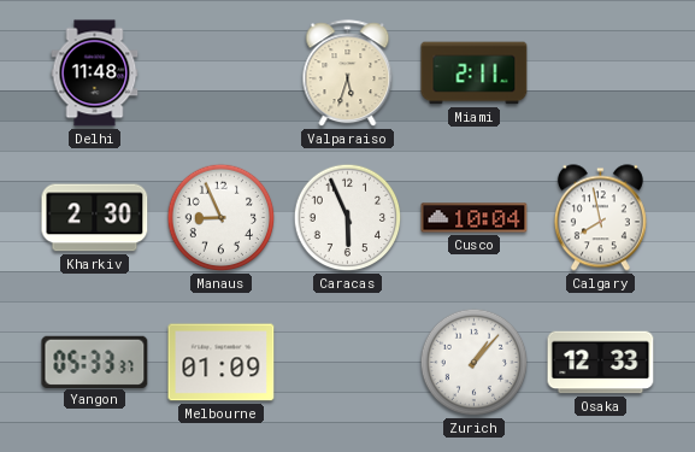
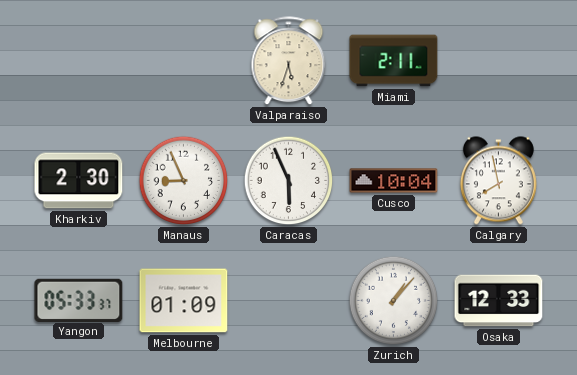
Delhi: 11:48 -> none
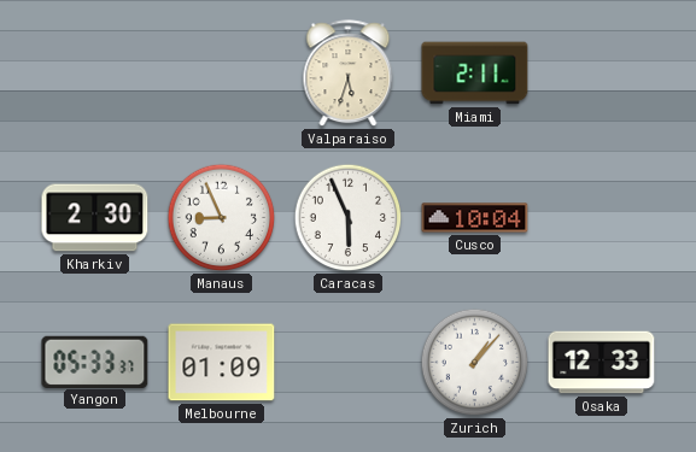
Calgary: 7:58 -> none
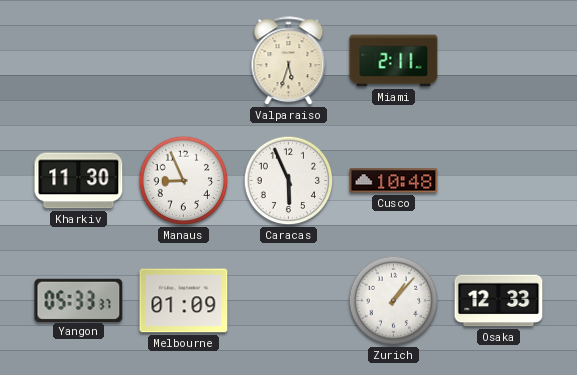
Kharkiv: 2:30 -> 11:30
Cusco: 10:04 -> 10:48
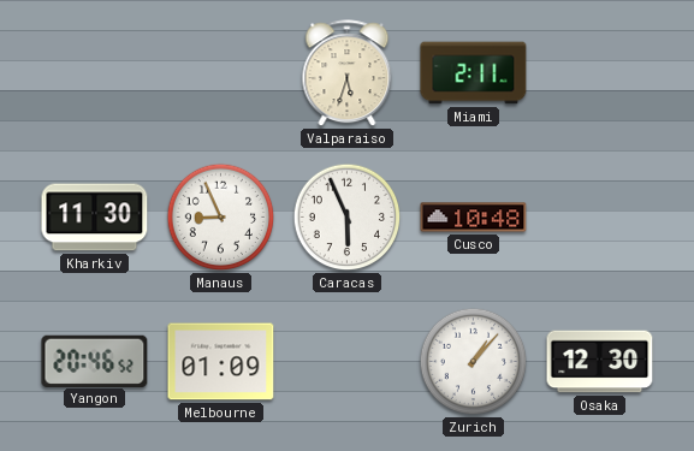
Yangon: 05:33 -> 20:46
Osaka: 12:33 -> 12:30
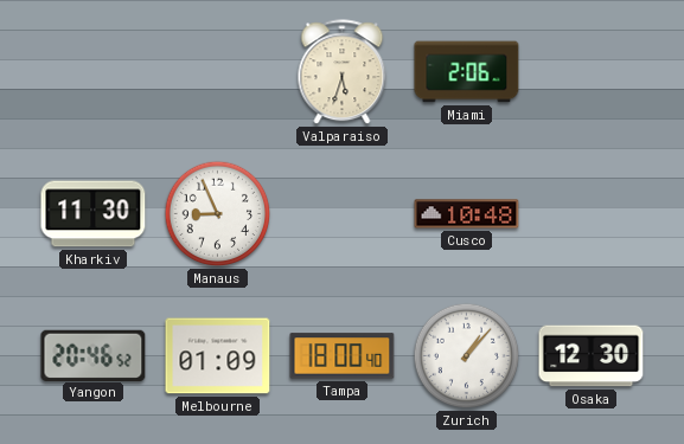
Miami: 2:11 -> 2:06
Caracas: 5:56 -> none
Tampa: none -> 18:00
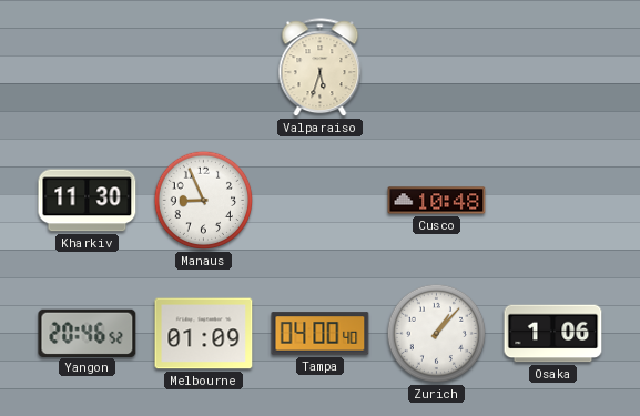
Miami: 2:06 -> none
Tampa: 18:00 -> 04:00
Osaka: 12:30 -> 1:06
